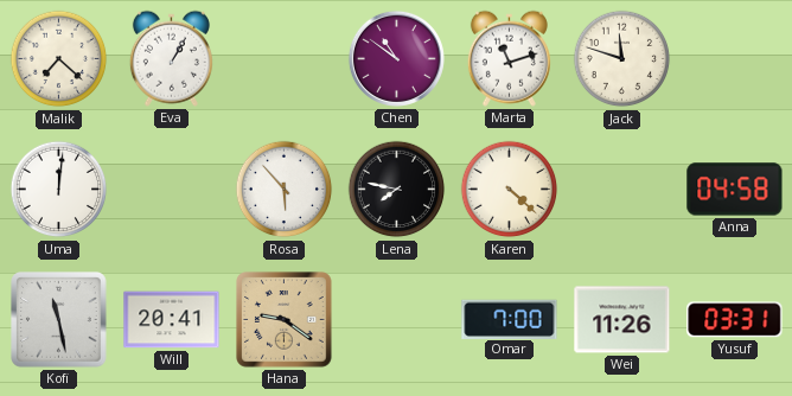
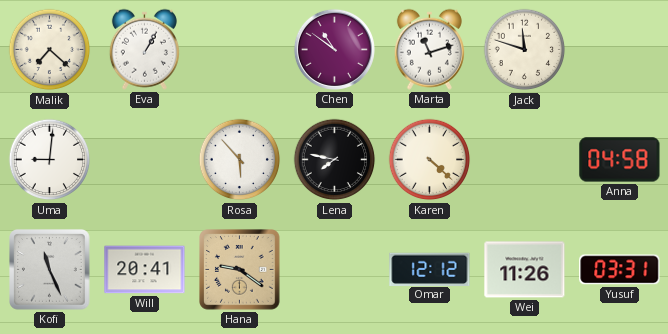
Uma: 12:01 -> 9:01
Kofi: 11:28 -> 11:26
Omar: 7:00 -> 12:12
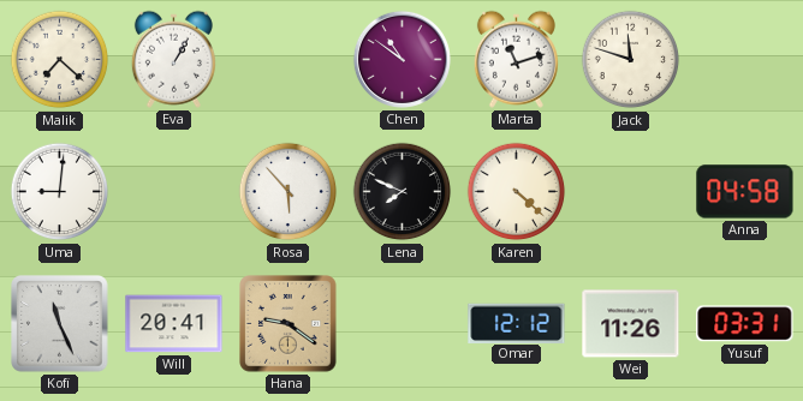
Lena: 7:47 -> 7:49
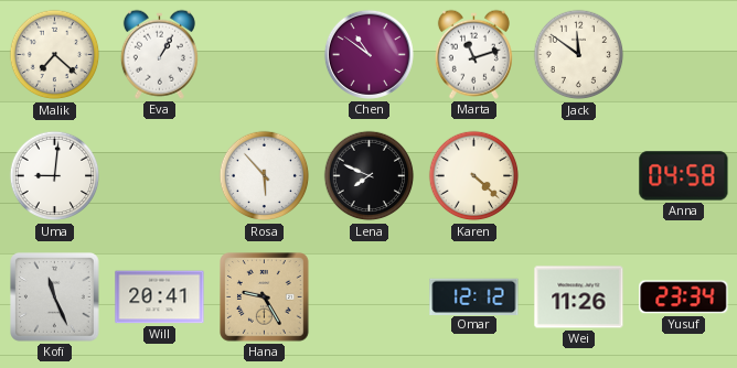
Jack: 11:48 -> 11:51
Hana: 9:21 -> 9:25
Yusuf: 03:31 -> 23:34
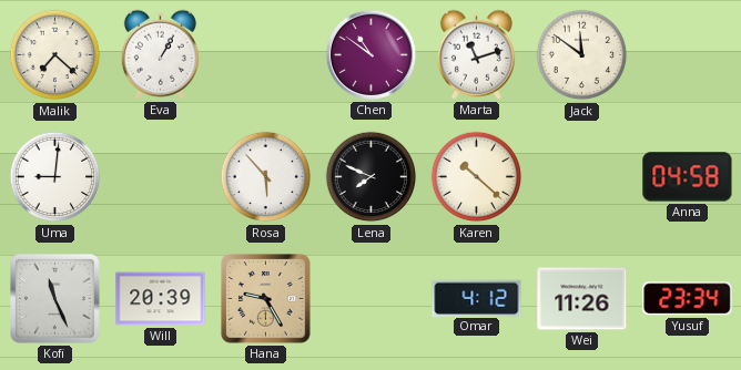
Karen: 4:22 -> 10:22
Will: 20:41 -> 20:39
Omar: 12:12 -> 4:12
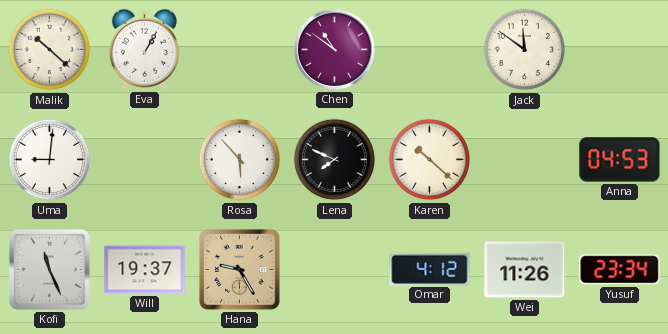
Malik: 7:22 -> 10:22
Marta: 11:12 -> none
Anna: 04:58 -> 04:53
Will: 20:39 -> 19:37
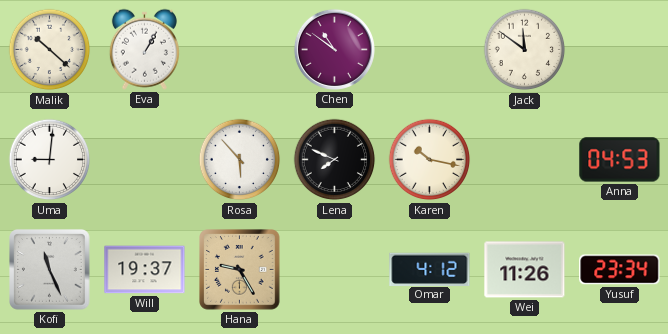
Karen: 10:22 -> 10:17
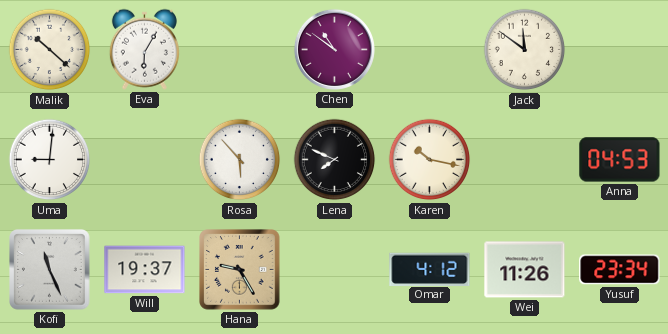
Eva: 1:05 -> 6:05
